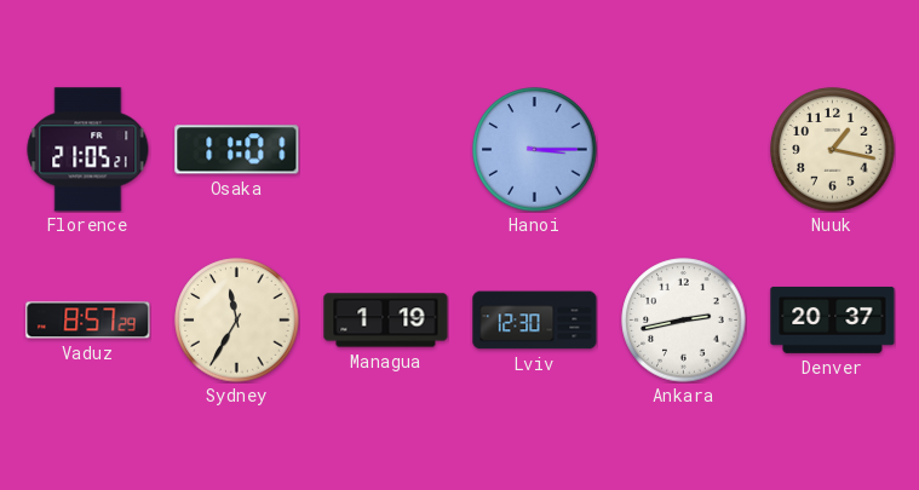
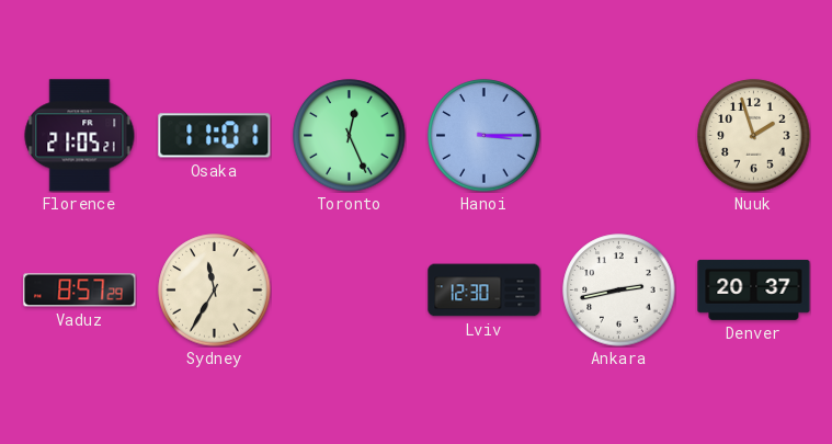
Toronto: none -> 12:26
Nuuk: 1:17 -> 1:57
Managua: 1:19 -> none
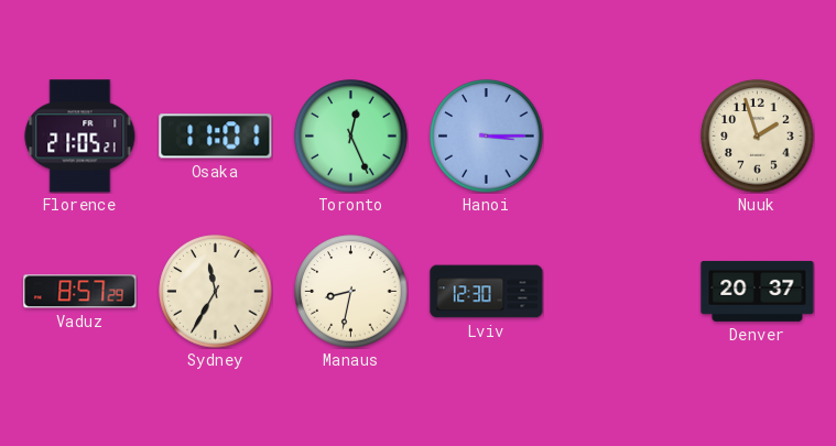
Manaus: none -> 8:32
Ankara: 2:43 -> none
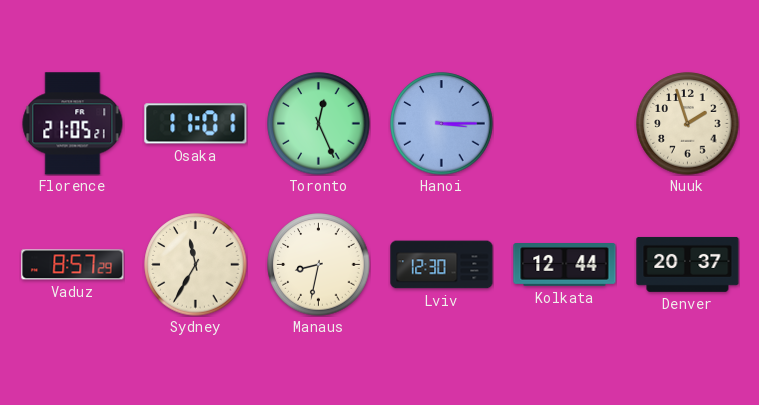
Kolkata: none -> 12:44
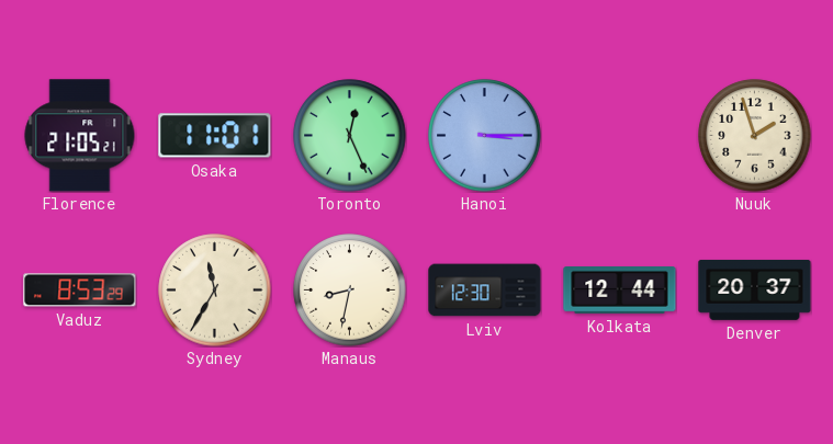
Vaduz: 8:57 -> 8:53
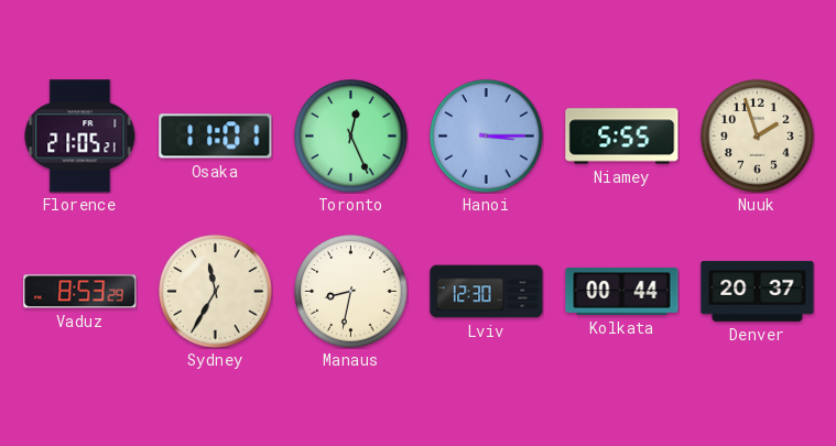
Niamey: none -> 5:55
Kolkata: 12:44 -> 00:44
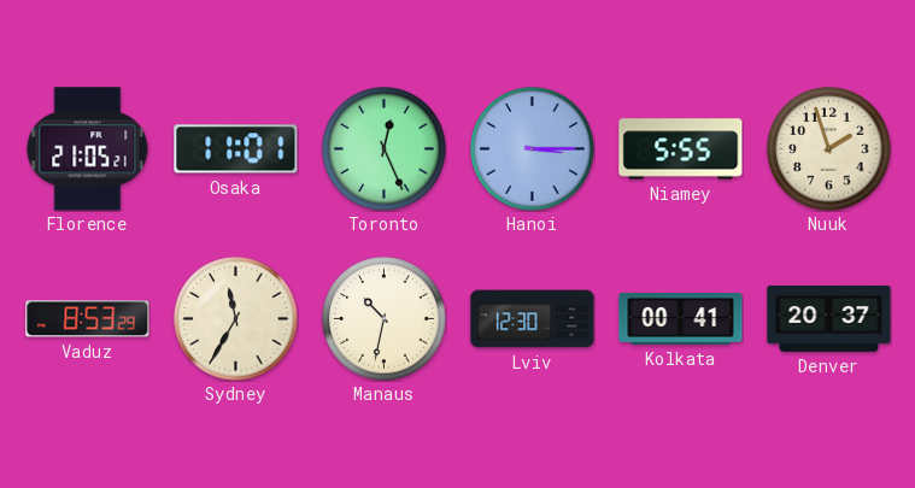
Manaus: 8:32 -> 10:32
Kolkata: 00:44 -> 00:41
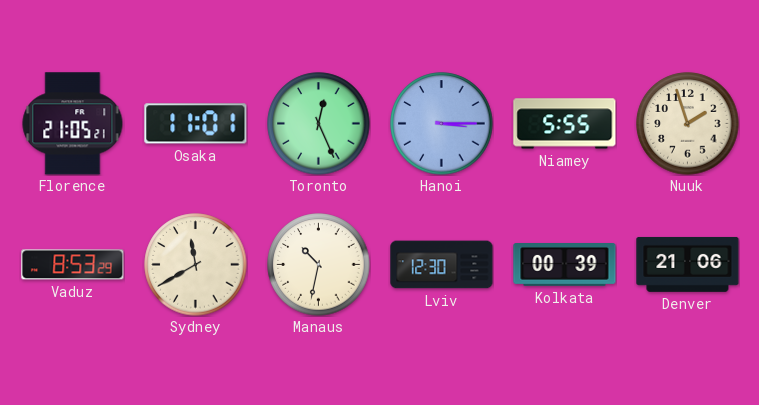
Sydney: 11:35 -> 11:40
Kolkata: 00:41 -> 00:39
Denver: 20:37 -> 21:06
